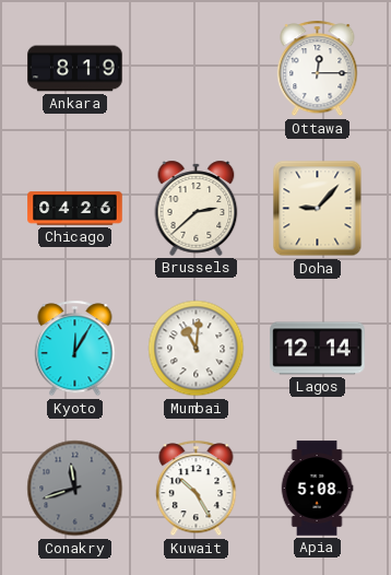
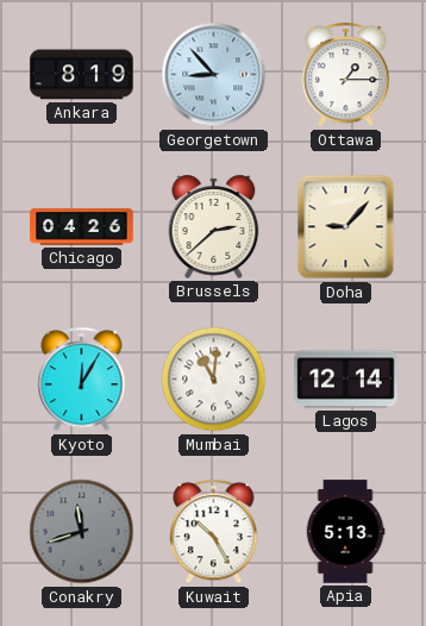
Georgetown: none -> 8:53
Ottawa: 12:15 -> 1:15
Apia: 5:08 -> 5:13
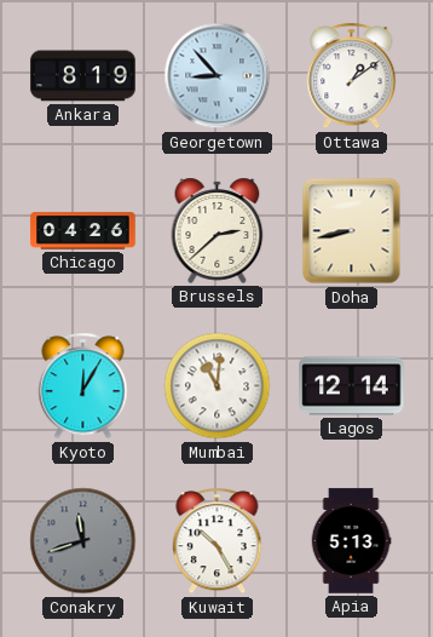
Ottawa: 1:15 -> 1:09
Doha: 9:07 -> 8:43
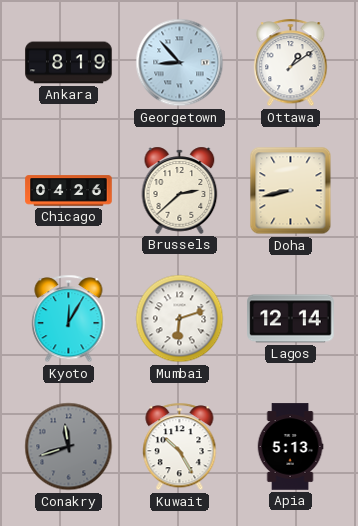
Mumbai: 11:01 -> 6:12
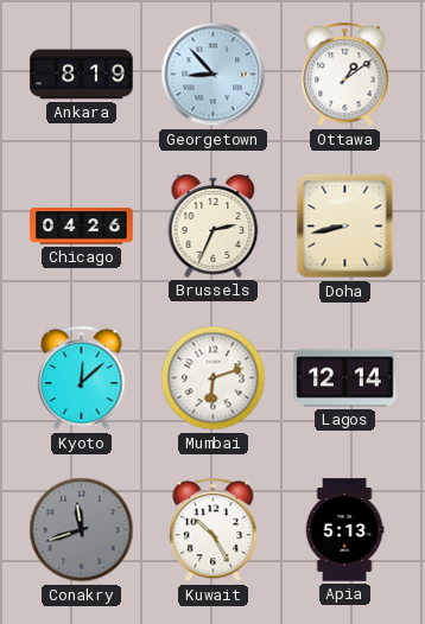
Brussels: 2:38 -> 2:34
Kyoto: 12:05 -> 12:08
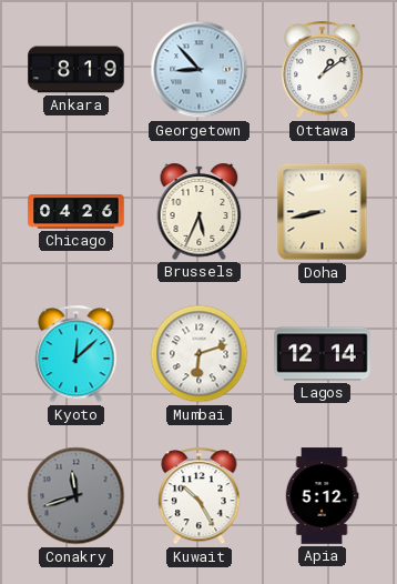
Brussels: 2:34 -> 5:34
Apia: 5:13 -> 5:12
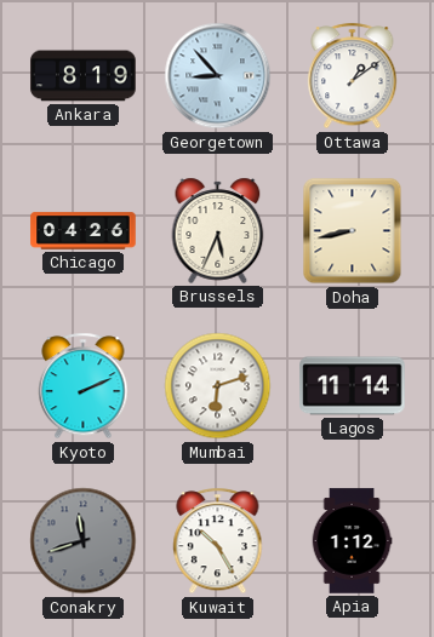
Kyoto: 12:08 -> 2:11
Lagos: 12:14 -> 11:14
Apia: 5:12 -> 1:12
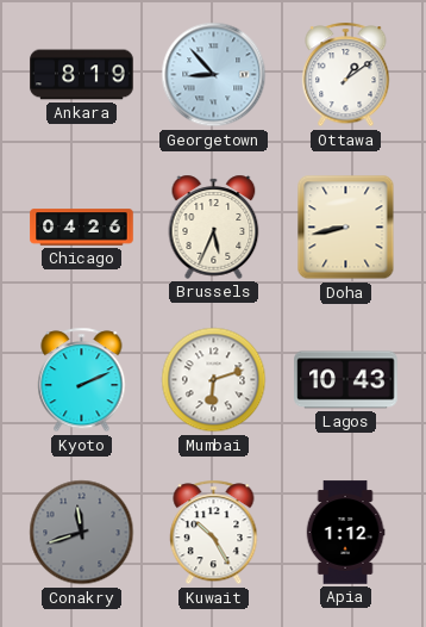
Lagos: 11:14 -> 10:43
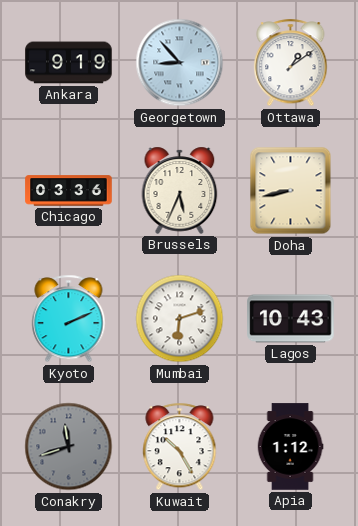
Ankara: 8:19 -> 9:19
Chicago: 04:26 -> 03:36
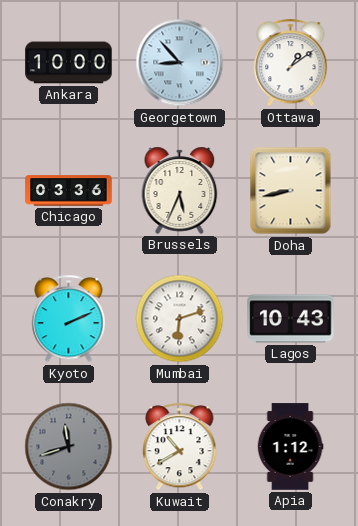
Ankara: 9:19 -> 10:00
Kuwait: 10:25 -> 10:40
